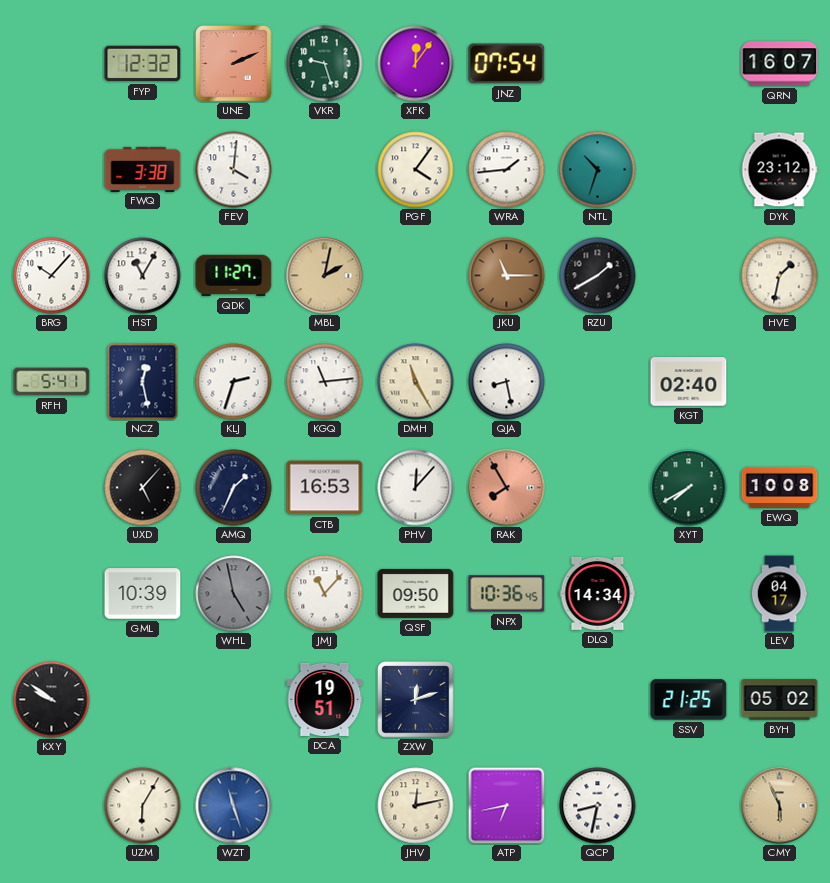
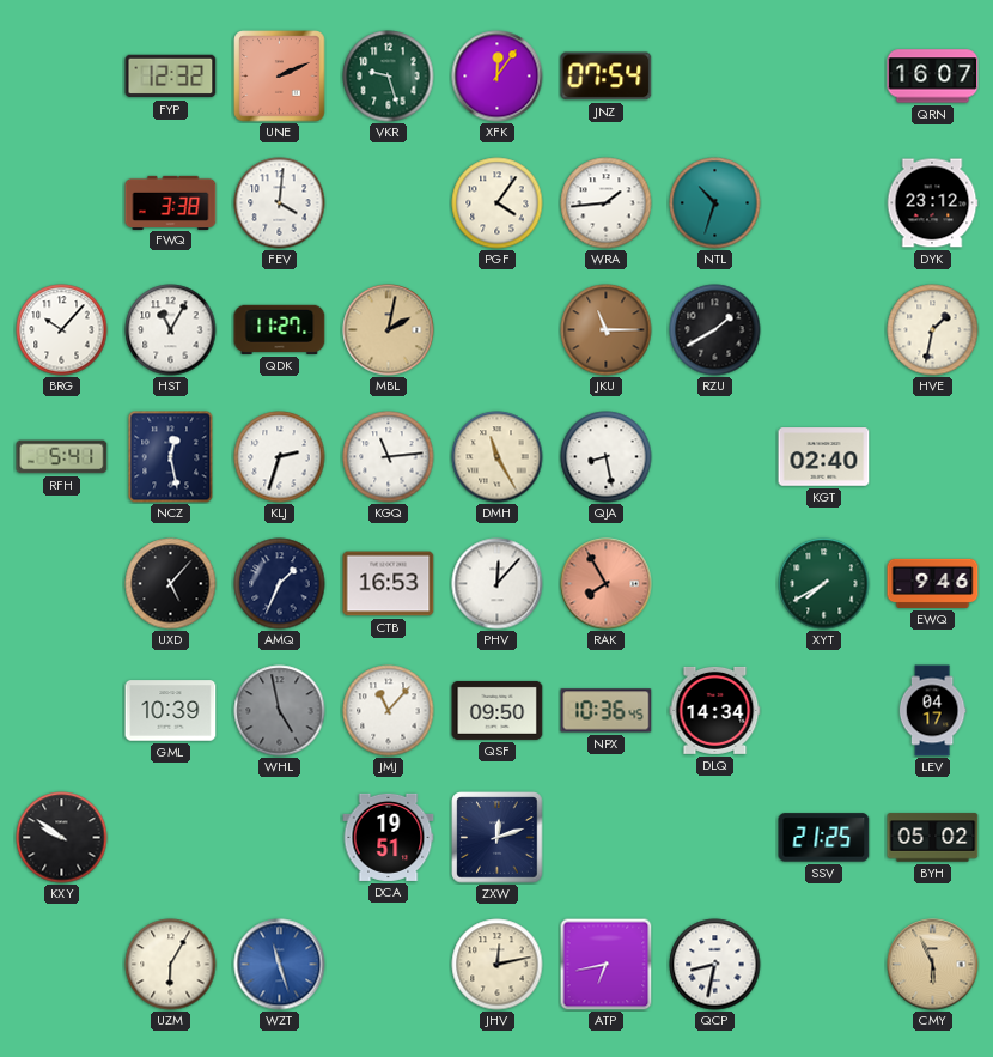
EWQ: 10:08 -> 9:46
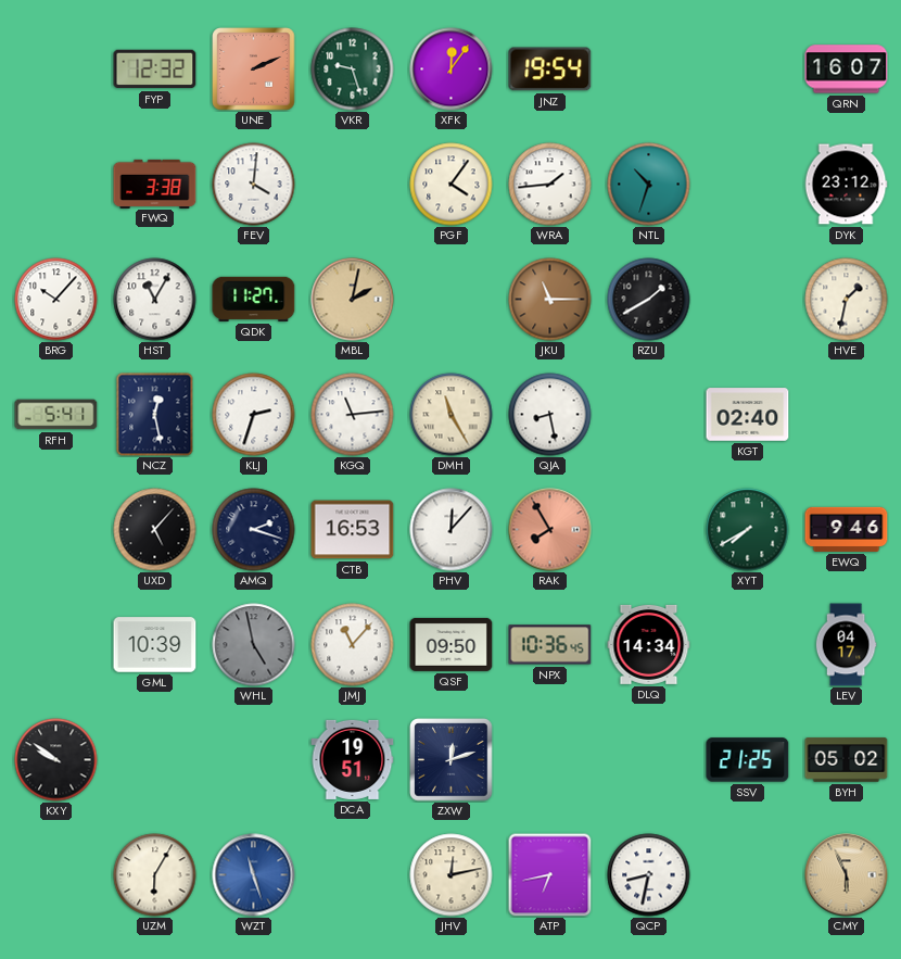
JNZ: 07:54 -> 19:54
AMQ: 1:34 -> 2:18
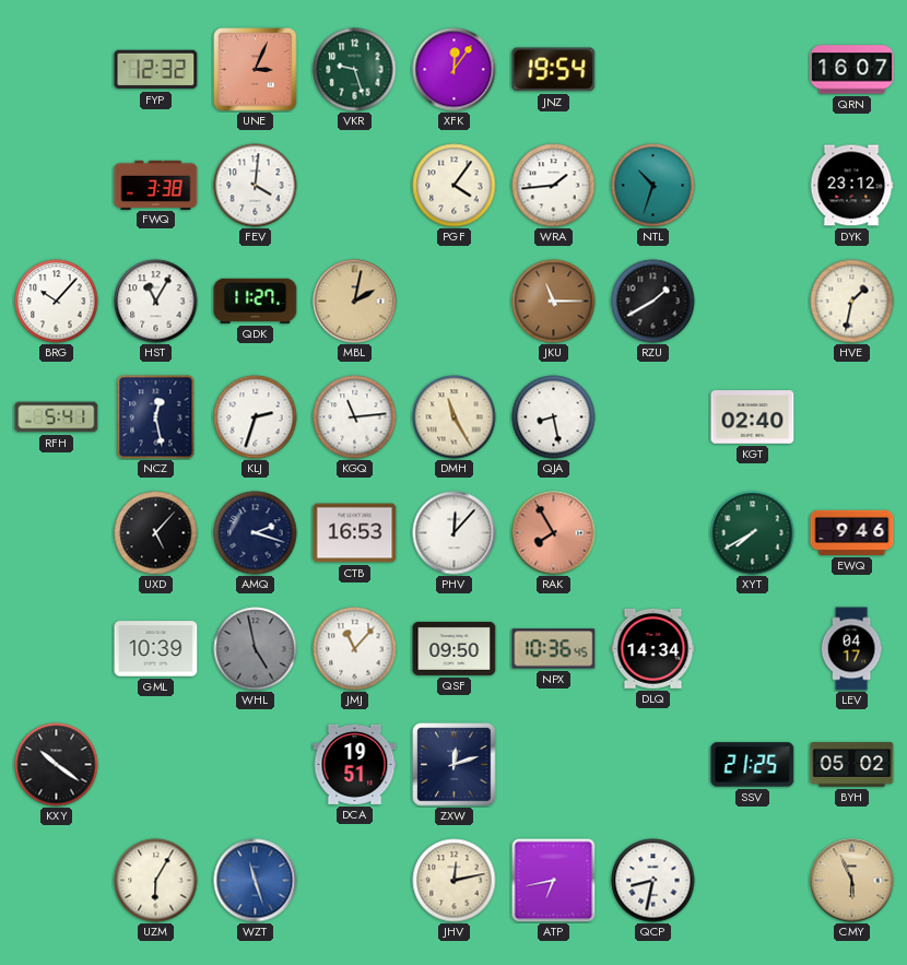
UNE: 2:11 -> 3:04
KXY: 9:51 -> 10:21
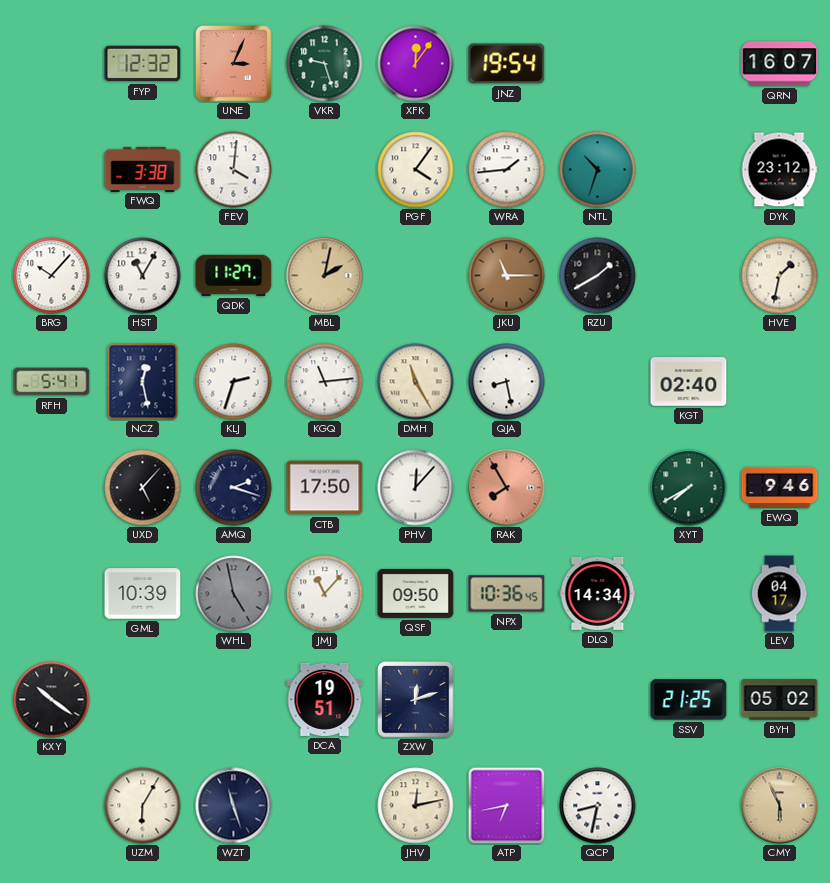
CTB: 16:53 -> 17:50
WZT dial: blue -> navy
